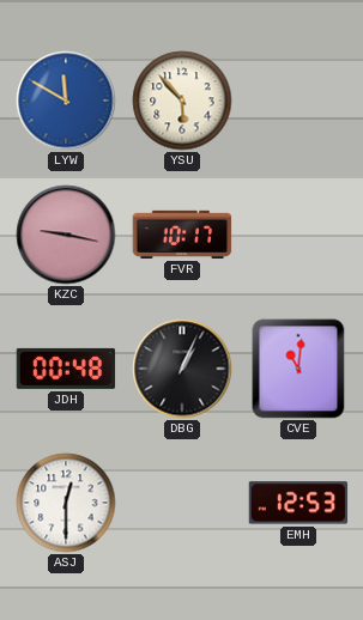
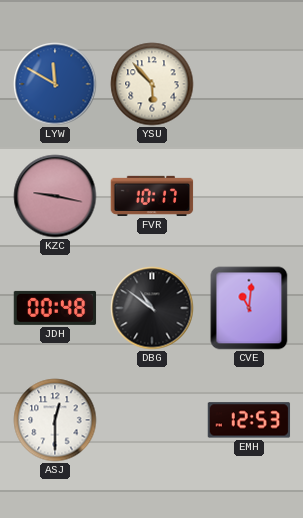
DBG: 1:04 -> 10:51
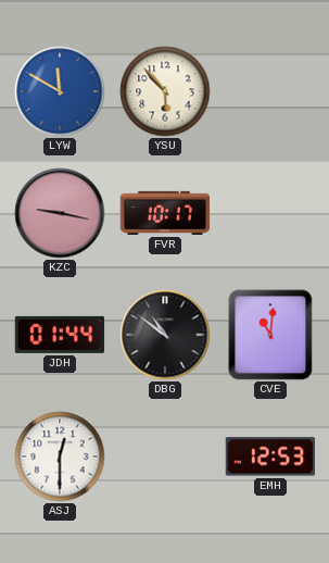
JDH: 00:48 -> 01:44
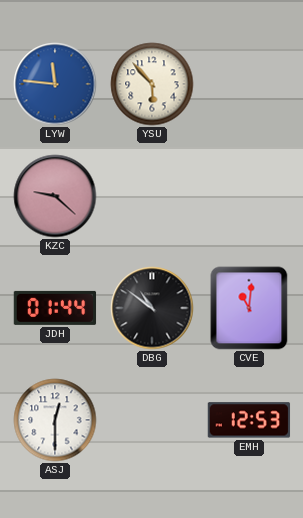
LYW: 11:50 -> 11:46
KZC: 9:17 -> 9:22
FVR: 10:17 -> none
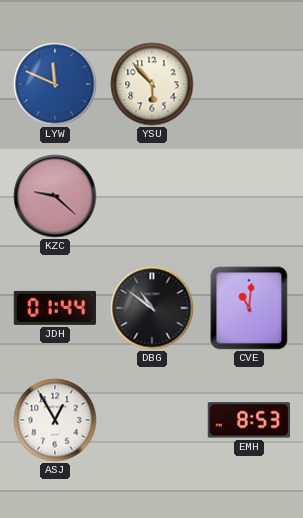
LYW: 11:46 -> 11:49
ASJ: 12:30 -> 12:55
EMH: 12:53 -> 8:53
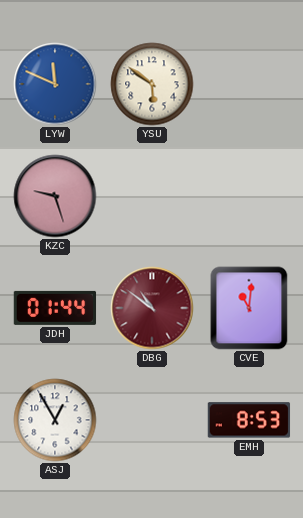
YSU: 5:53 -> 5:51
KZC: 9:22 -> 9:27
DBG dial: black -> burgundy
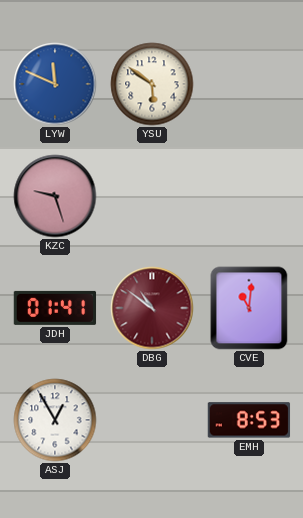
JDH: 01:44 -> 01:41
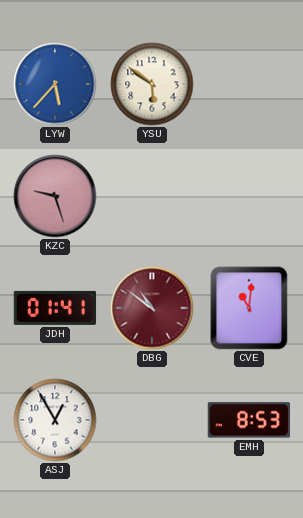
LYW: 11:49 -> 5:37
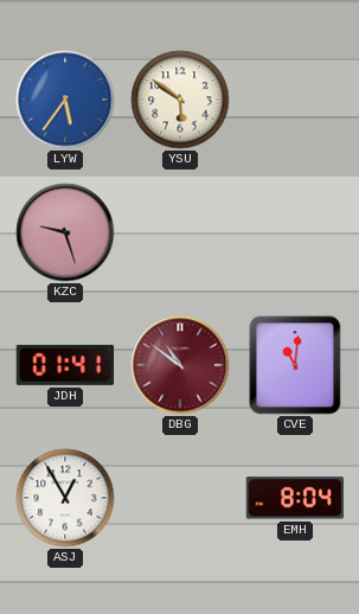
LYW: 5:37 -> 5:36
EMH: 8:53 -> 8:04
